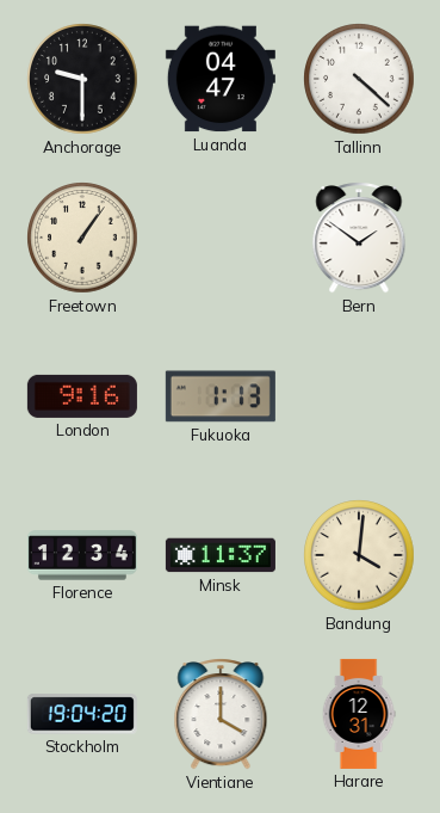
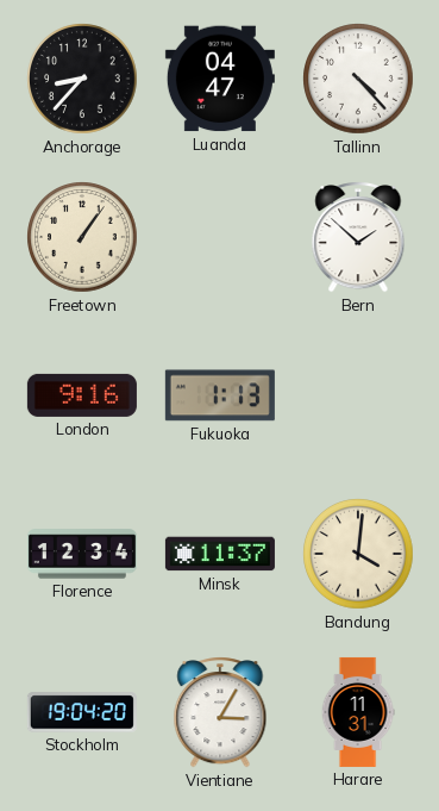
Anchorage: 9:30 -> 8:37
Tallinn: 4:22 -> 4:23
Bern: 1:51 -> 1:52
Vientiane: 4:00 -> 3:05
Harare: 12:31 -> 11:31
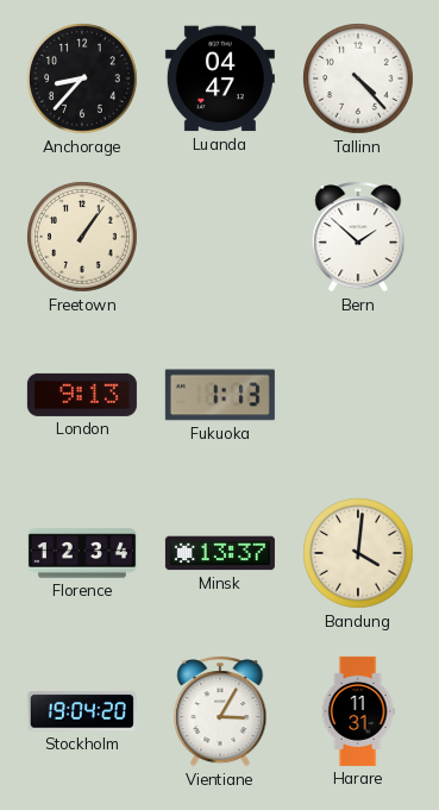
London: 9:16 -> 9:13
Minsk: 11:37 -> 13:37
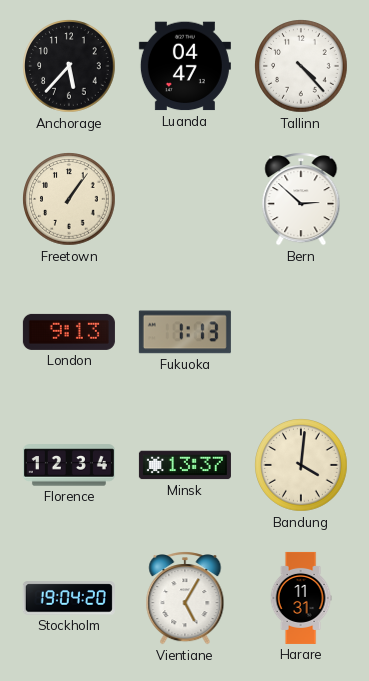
Anchorage: 8:37 -> 5:37
Bern: 1:52 -> 2:52
Vientiane: 3:05 -> 5:05
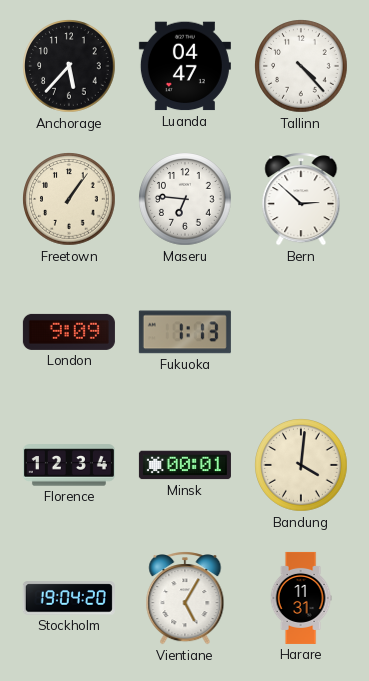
Maseru: none -> 6:46
London: 9:13 -> 9:09
Minsk: 13:37 -> 00:01
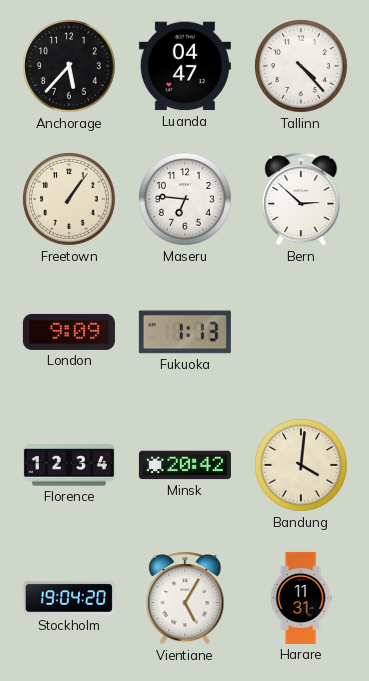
Minsk: 00:01 -> 20:42
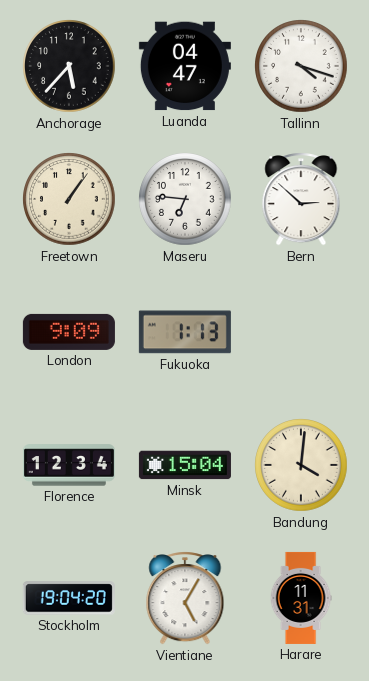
Tallinn: 4:23 -> 4:18
Minsk: 20:42 -> 15:04
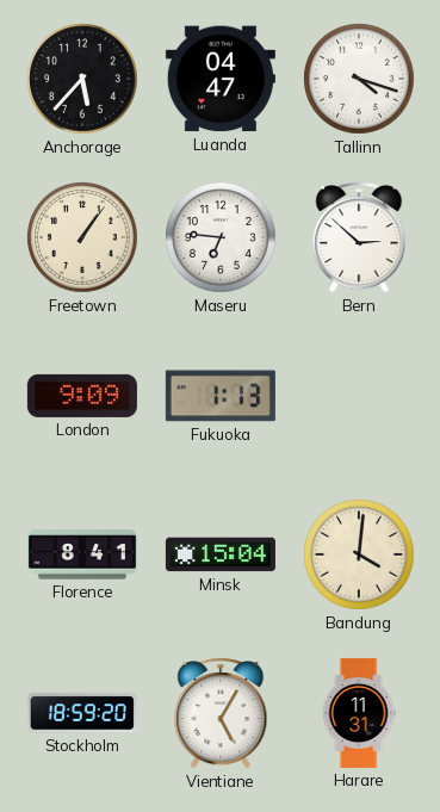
Florence: 12:34 -> 8:41
Stockholm: 19:04 -> 18:59
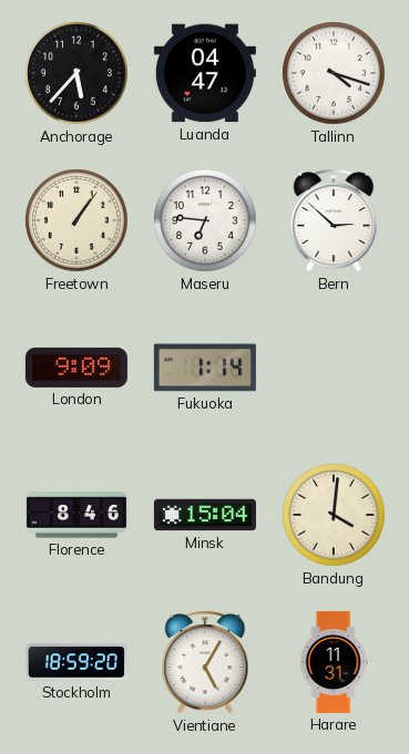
Fukuoka: 1:13 -> 1:14
Florence: 8:41 -> 8:46
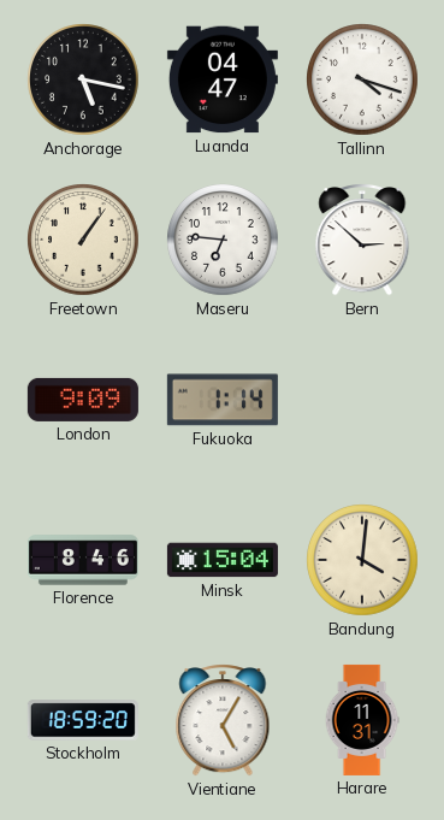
Anchorage: 5:37 -> 5:17
